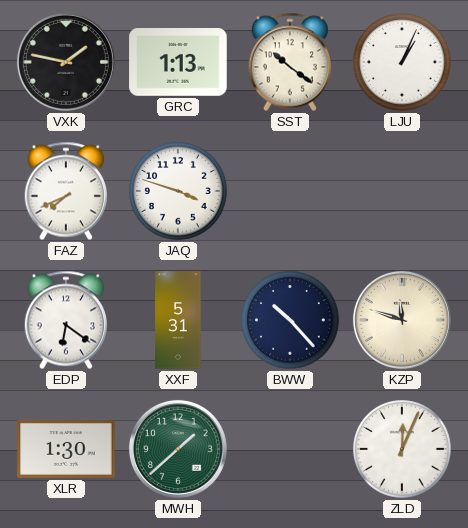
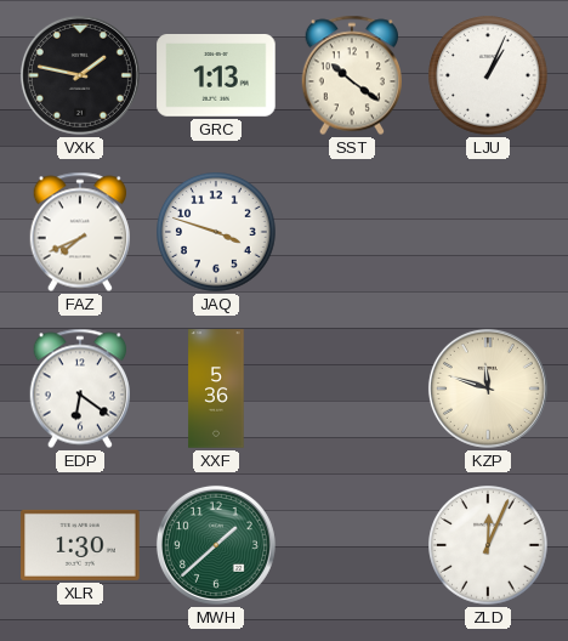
XXF: 5:31 -> 5:36
BWW: 10:23 -> none
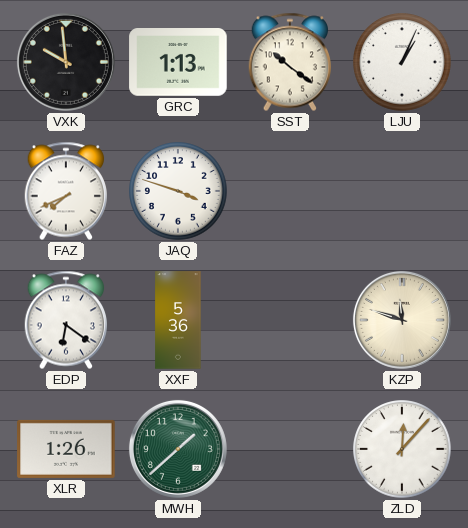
VXK: 1:47 -> 9:59
XLR: 1:30 -> 1:26
ZLD: 12:04 -> 12:07
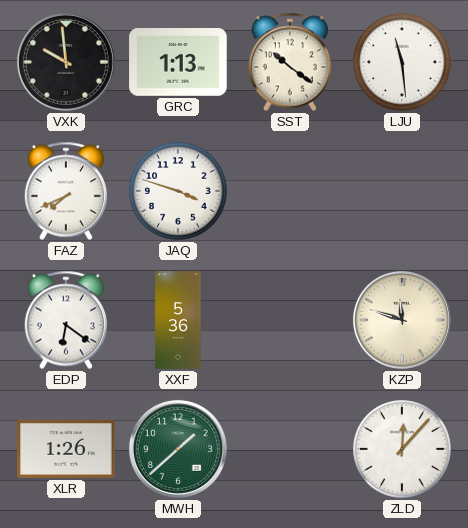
LJU: 1:04 -> 11:29
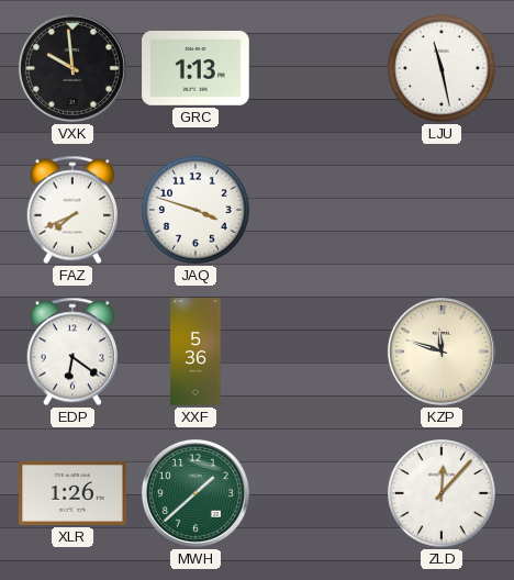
SST: 10:21 -> none
LJU: 11:29 -> 11:28
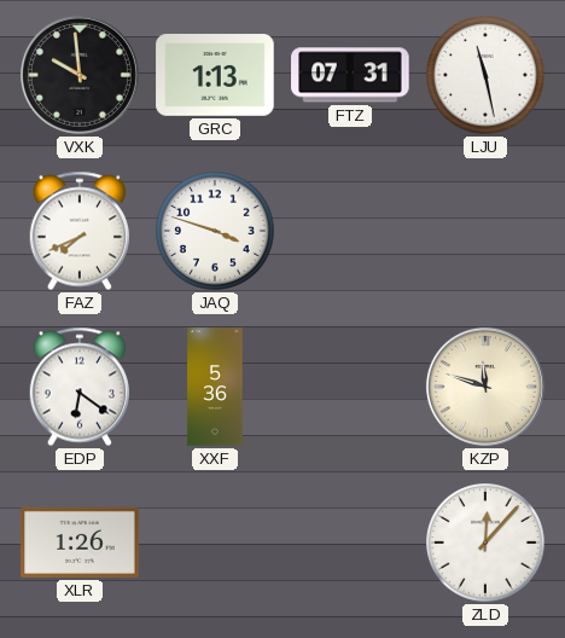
FTZ: none -> 07:31
MWH: 1:38 -> none
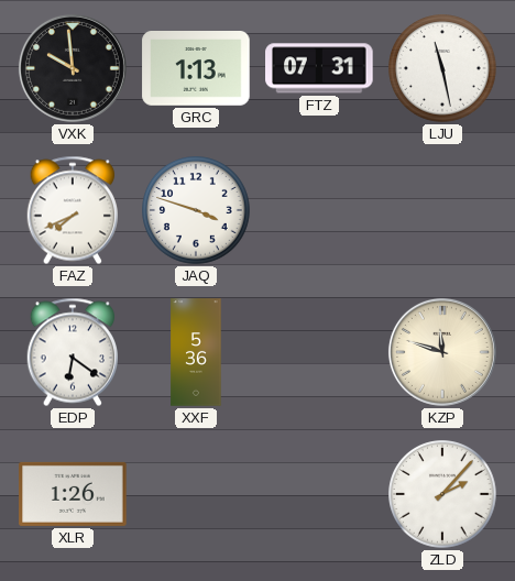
ZLD: 12:07 -> 2:07
